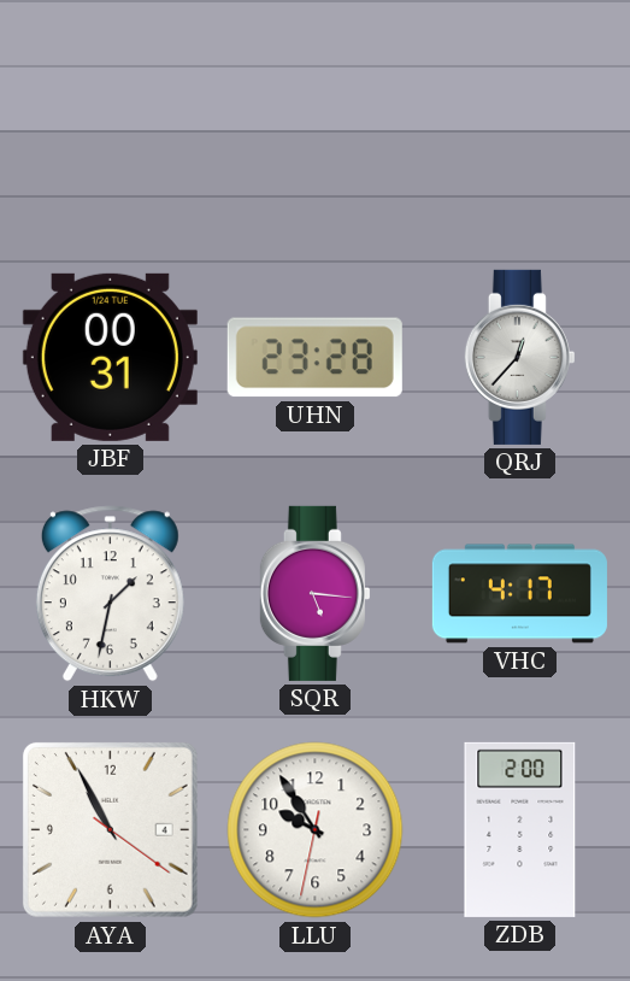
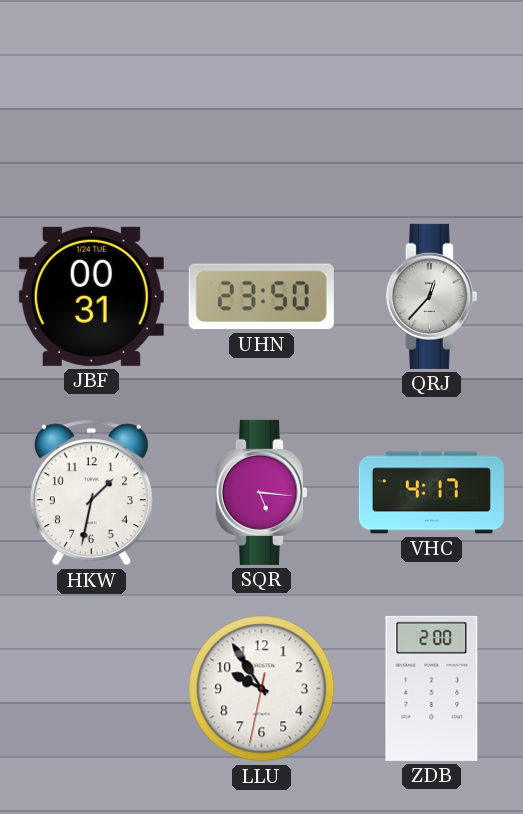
UHN: 23:28 -> 23:50
AYA: 10:55 -> none
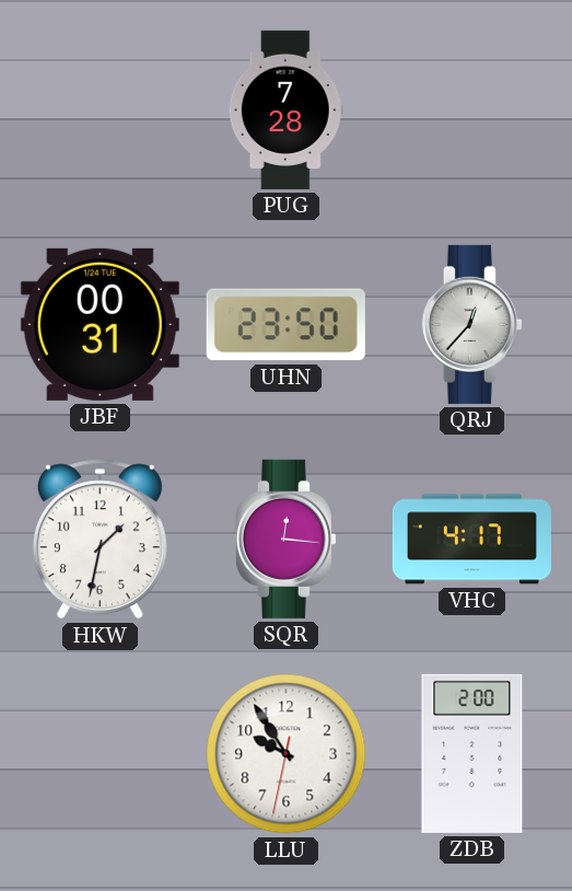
PUG: none -> 7:28
SQR: 5:16 -> 12:16
